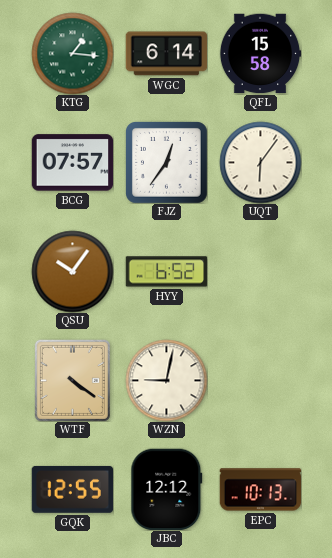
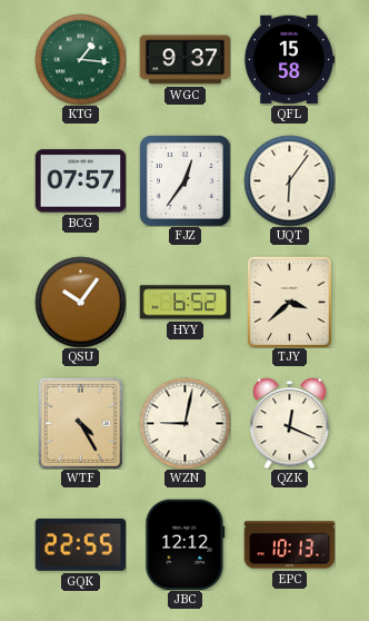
WGC: 6:14 -> 9:37
TJY: none -> 3:38
WTF: 4:21 -> 4:25
QZK: none -> 12:19
GQK: 12:55 -> 22:55
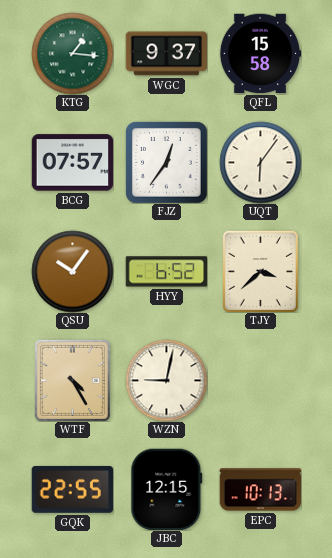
QZK: 12:19 -> none
JBC: 12:12 -> 12:15
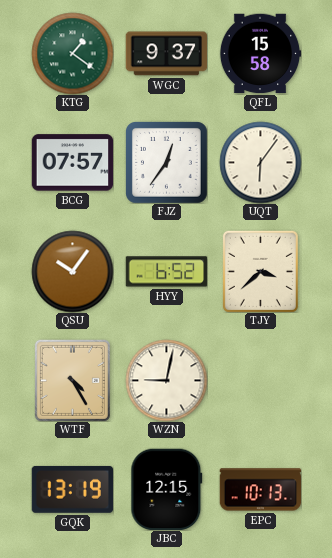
KTG: 1:16 -> 1:21
GQK: 22:55 -> 13:19
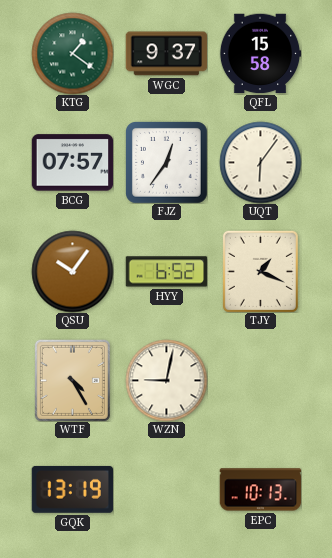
TJY: 3:38 -> 1:19
JBC: 12:15 -> none
